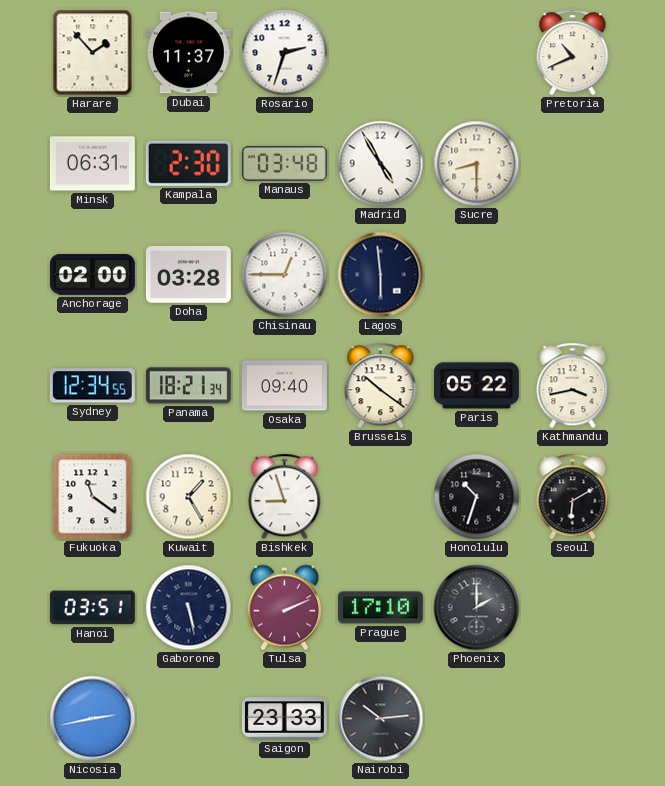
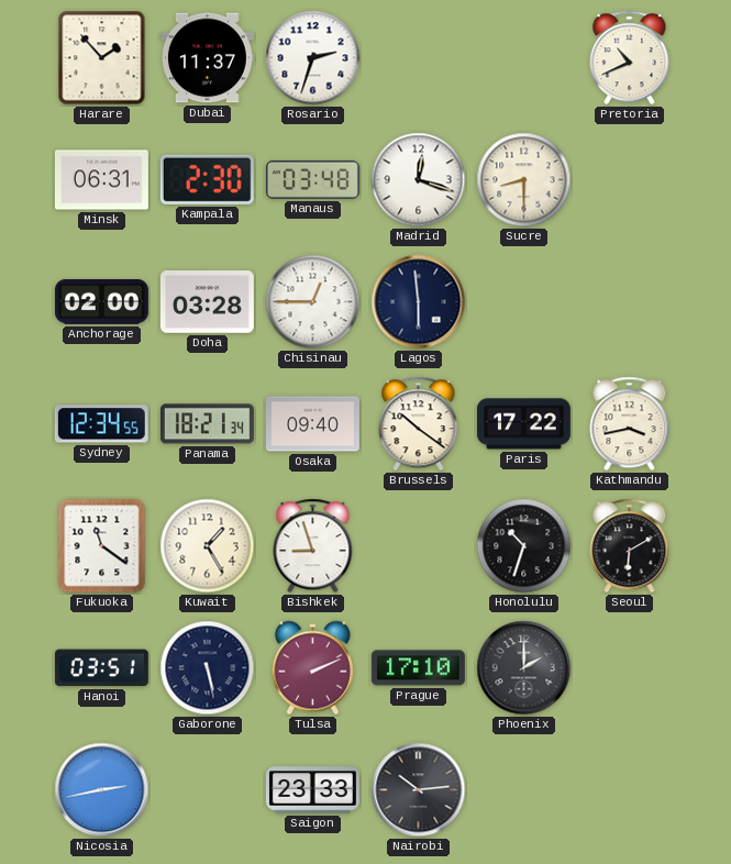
Madrid: 4:55 -> 12:18
Paris: 05:22 -> 17:22
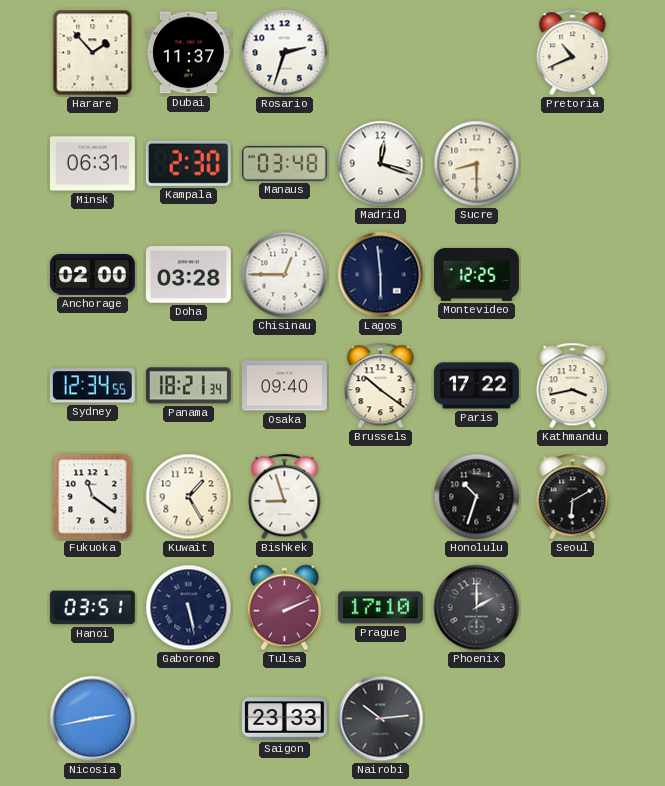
Montevideo: none -> 12:25
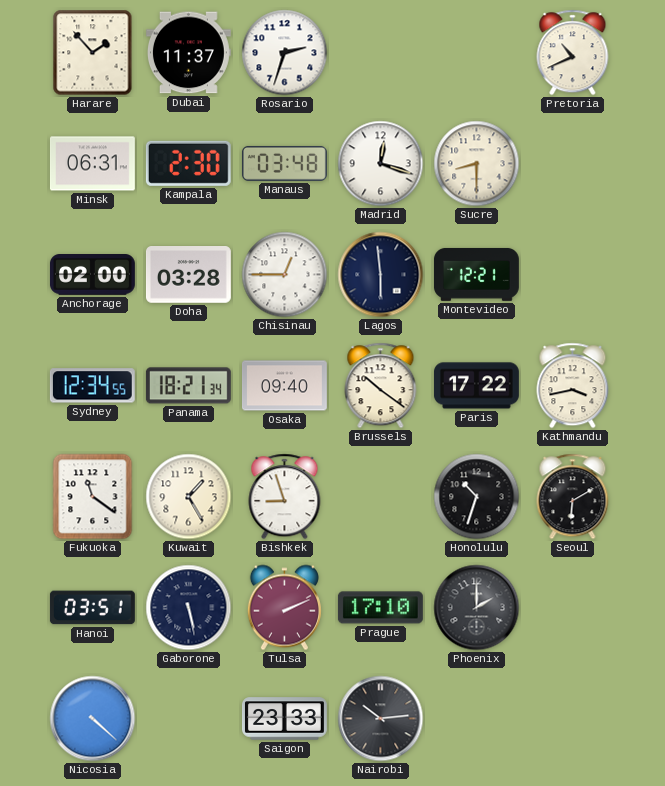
Montevideo: 12:25 -> 12:21
Nicosia: 2:43 -> 4:22
